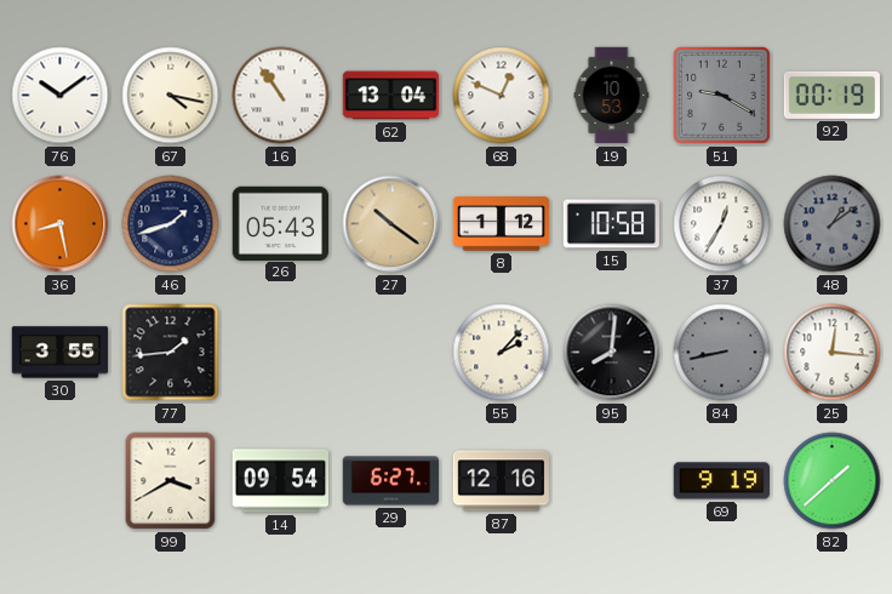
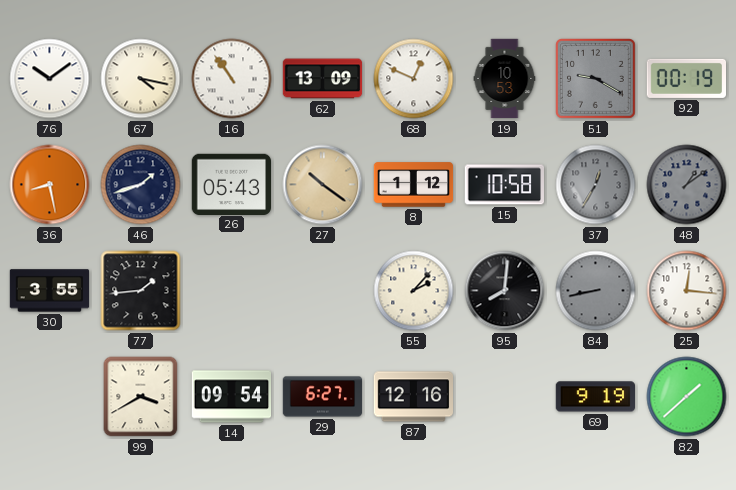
62: 13:04 -> 13:09
37 dial: white -> grey
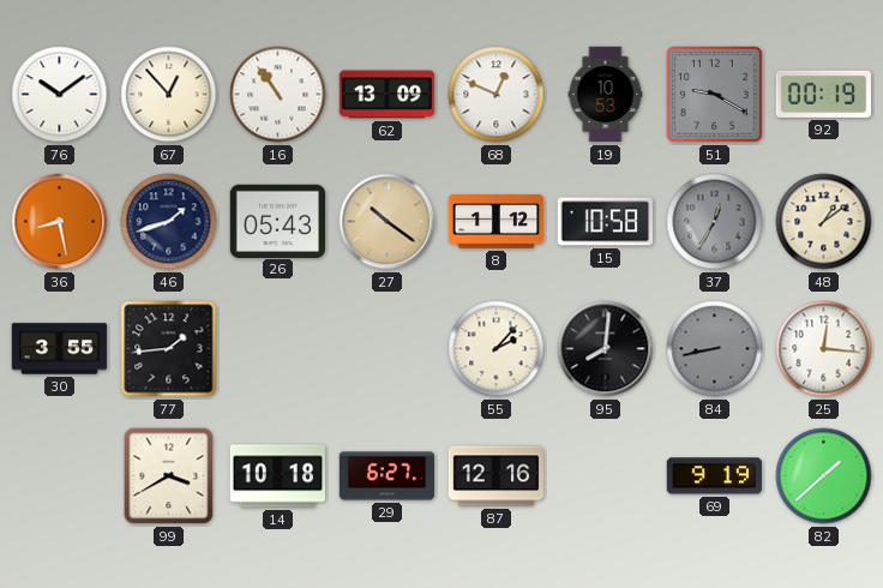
67: 4:17 -> 12:53
48 dial: grey -> cream
14: 09:54 -> 10:18
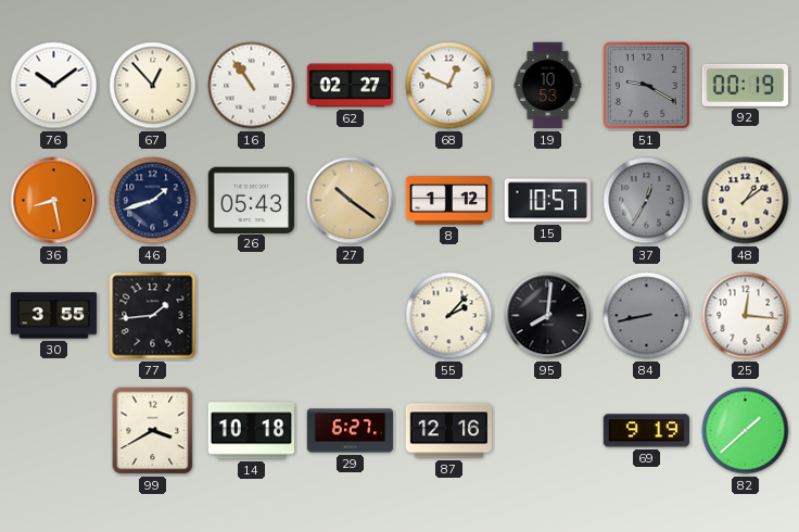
62: 13:09 -> 02:27
15: 10:58 -> 10:57
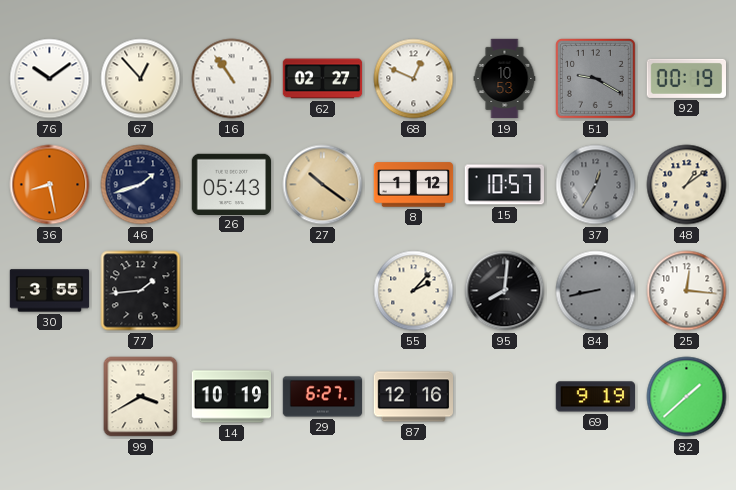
14: 10:18 -> 10:19
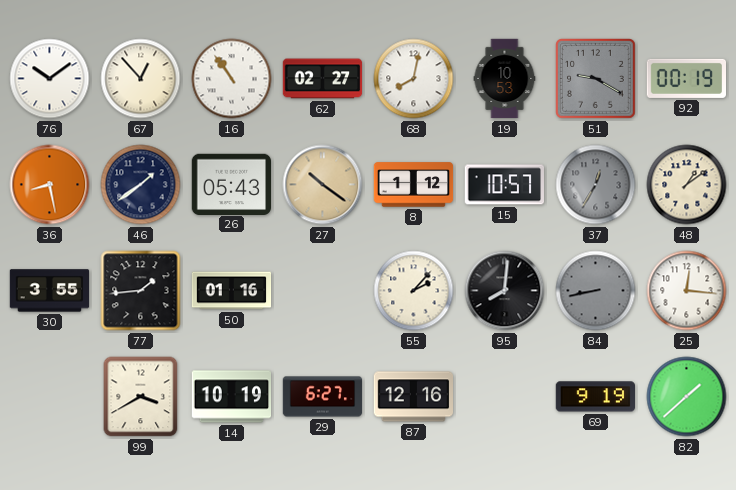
68: 12:49 -> 8:02
46: 1:42 -> 1:39
50: none -> 01:16
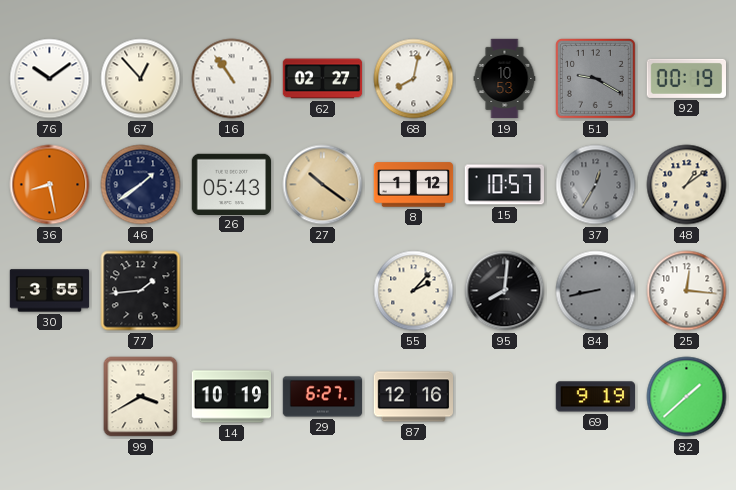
50: 01:16 -> none
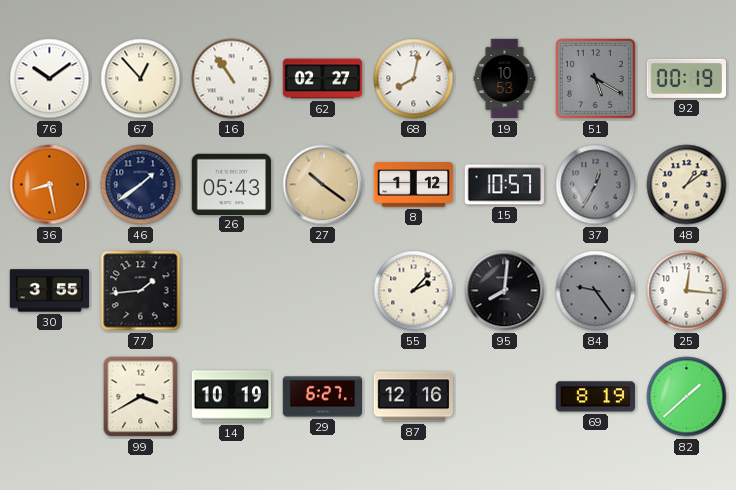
51: 9:20 -> 5:20
84: 8:43 -> 9:24
69: 9:19 -> 8:19
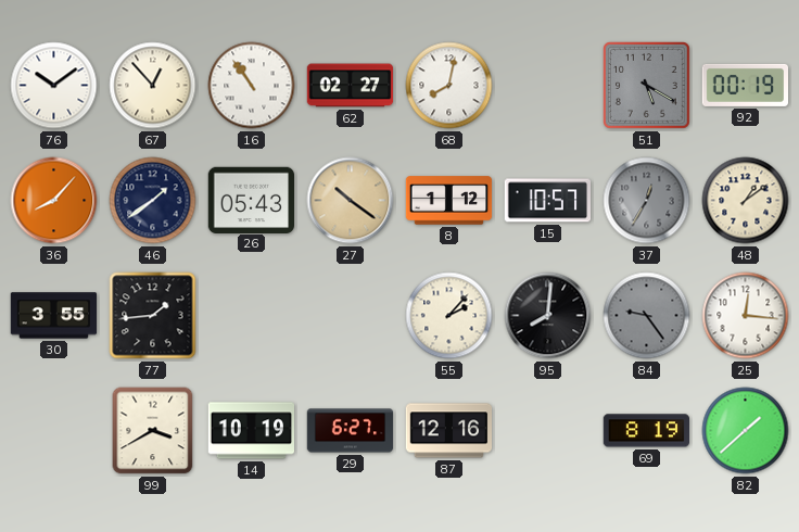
19: 10:53 -> none
36: 8:28 -> 8:07
